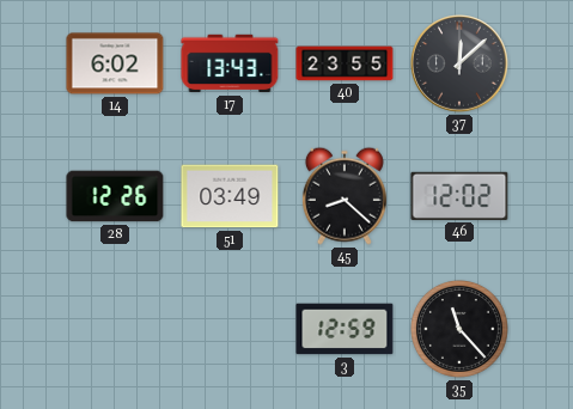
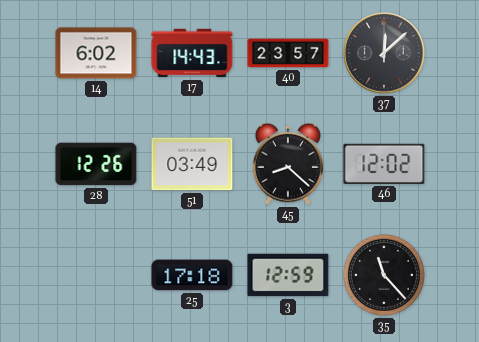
17: 13:43 -> 14:43
40: 23:55 -> 23:57
25: none -> 17:18
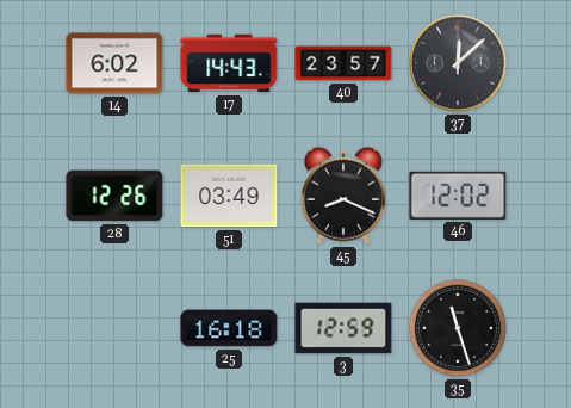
45: 8:22 -> 8:19
25: 17:18 -> 16:18
35: 11:23 -> 11:27
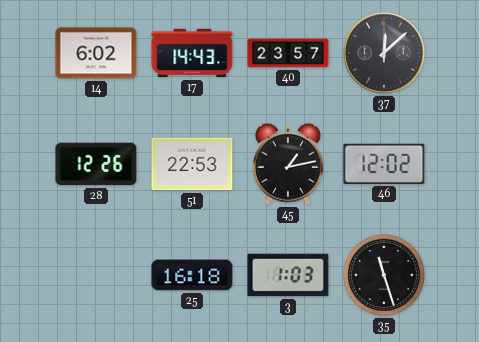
51: 03:49 -> 22:53
45: 8:19 -> 1:13
3: 12:59 -> 1:03
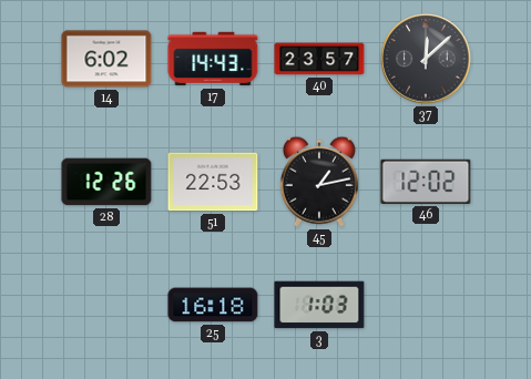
35: 11:27 -> none
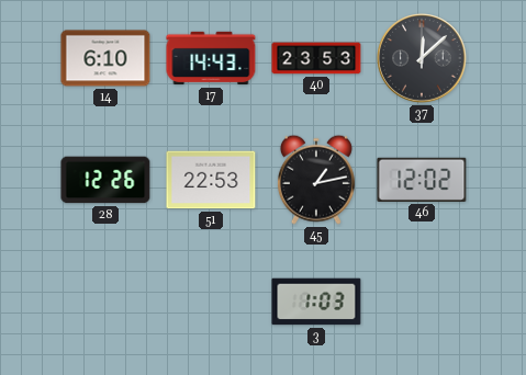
14: 6:02 -> 6:10
40: 23:57 -> 23:53
25: 16:18 -> none
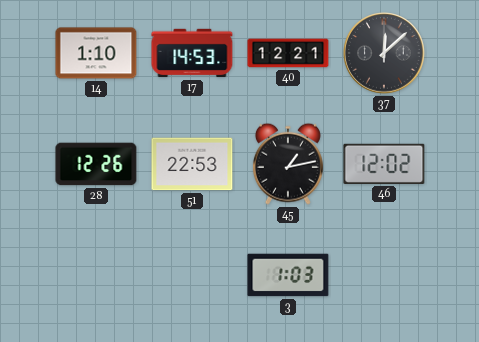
14: 6:10 -> 1:10
17: 14:43 -> 14:53
40: 23:53 -> 12:21
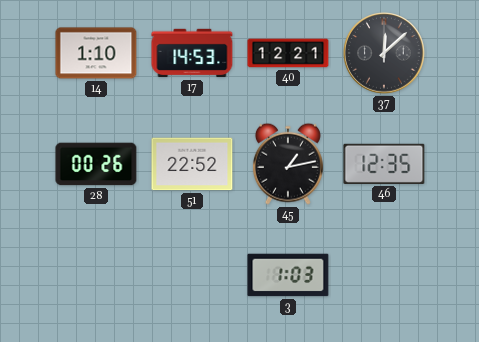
28: 12:26 -> 00:26
51: 22:53 -> 22:52
46: 12:02 -> 12:35
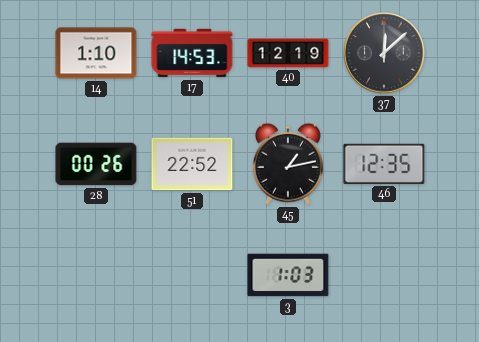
40: 12:21 -> 12:19
